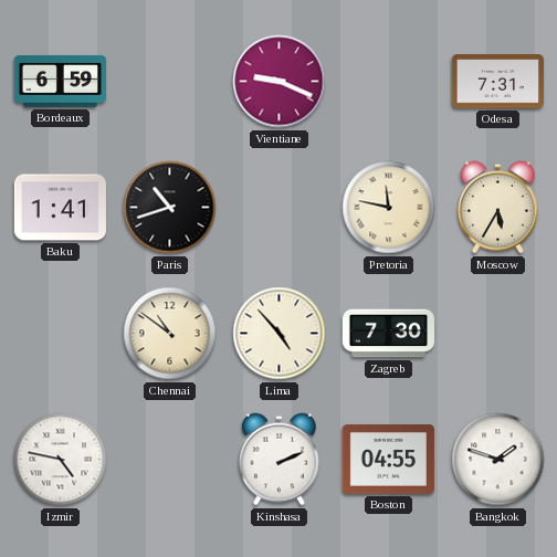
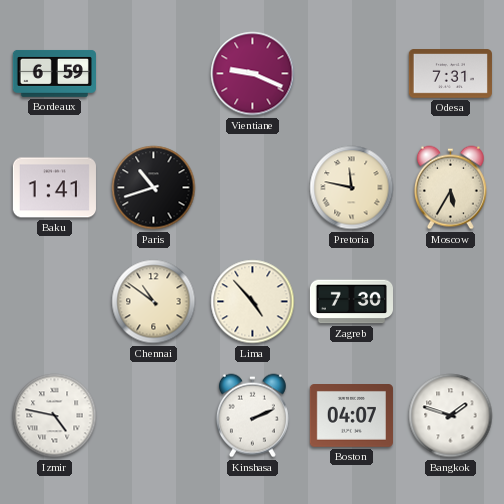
Boston: 04:55 -> 04:07
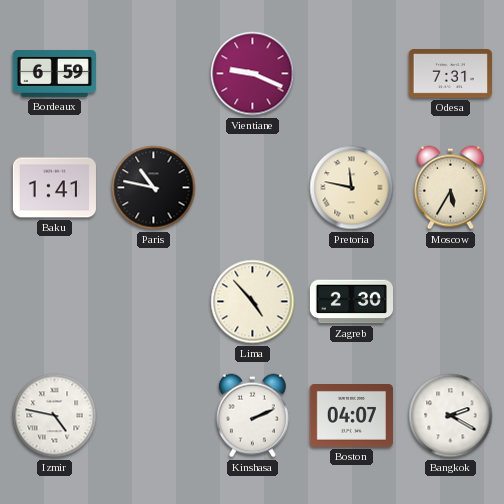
Paris: 10:42 -> 10:47
Chennai: 10:51 -> none
Zagreb: 7:30 -> 2:30
Bangkok: 1:48 -> 2:20
